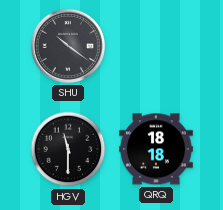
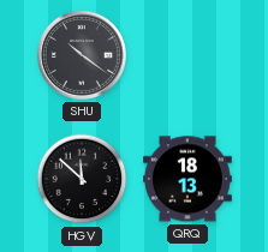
HGV: 11:30 -> 11:52
QRQ: 18:18 -> 18:13
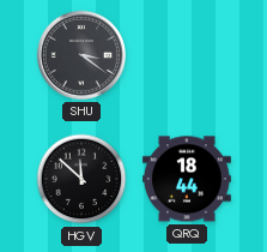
SHU: 10:21 -> 3:21
QRQ: 18:13 -> 18:44
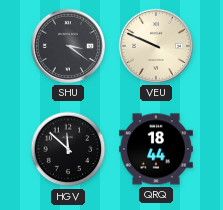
VEU: none -> 9:49
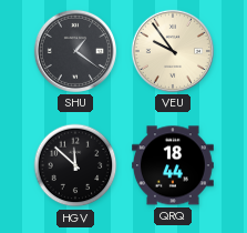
SHU: 3:21 -> 1:21
VEU: 9:49 -> 9:54
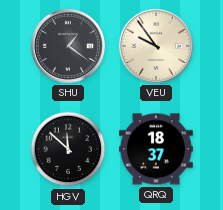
QRQ: 18:44 -> 18:37
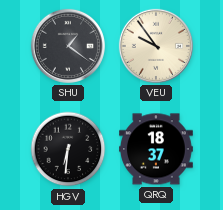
HGV: 11:52 -> 6:31
